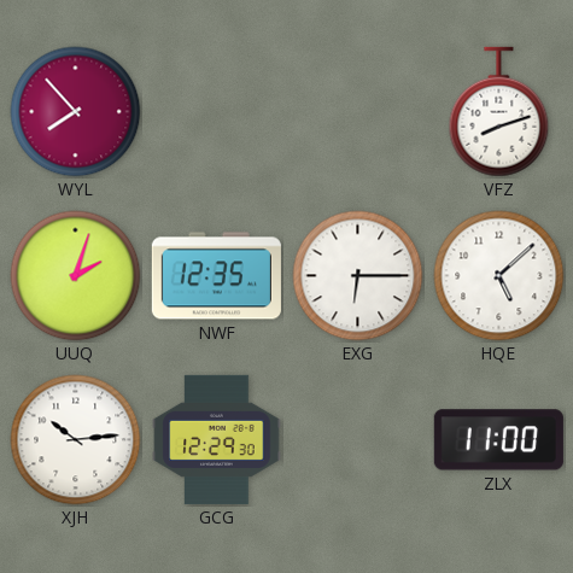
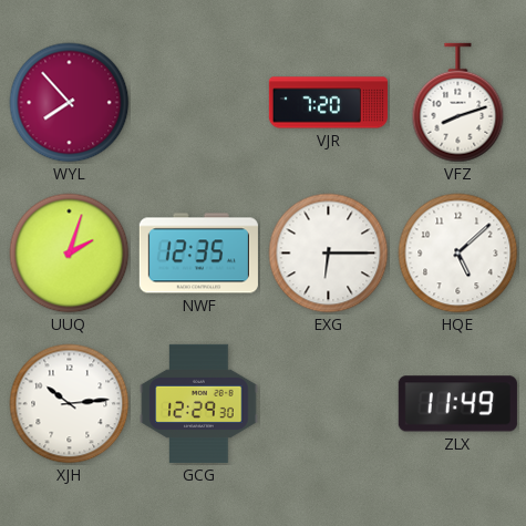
VJR: none -> 7:20
ZLX: 11:00 -> 11:49
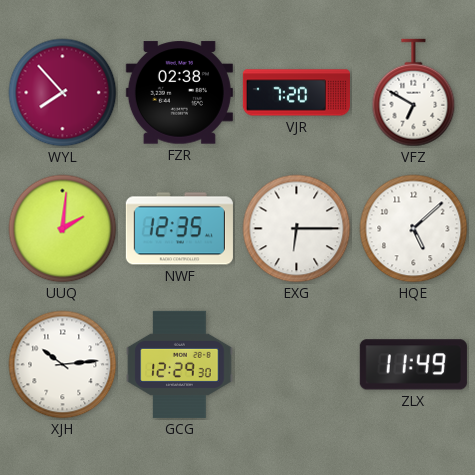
FZR: none -> 02:38
VFZ: 8:12 -> 6:50
UUQ: 2:03 -> 2:01
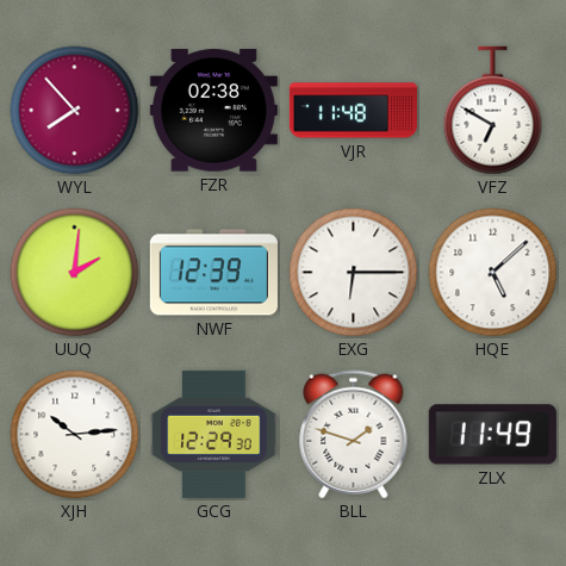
VJR: 7:20 -> 11:48
NWF: 12:35 -> 12:39
BLL: none -> 1:48
